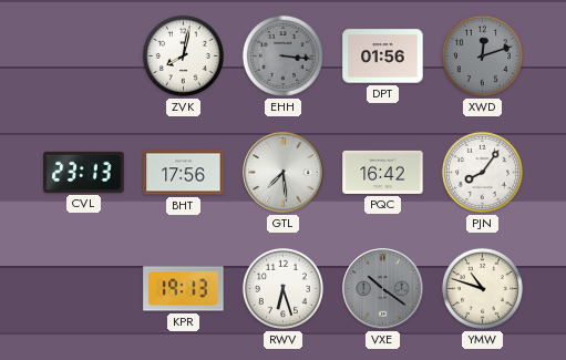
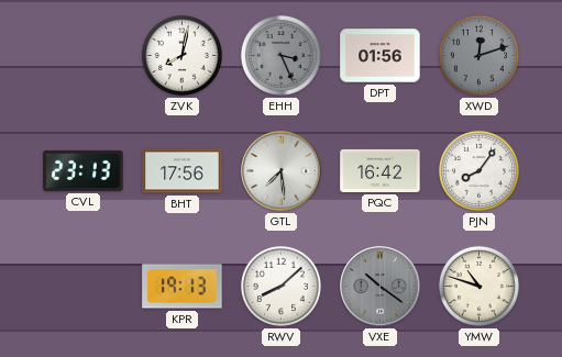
EHH: 3:16 -> 3:26
RWV: 6:27 -> 8:08
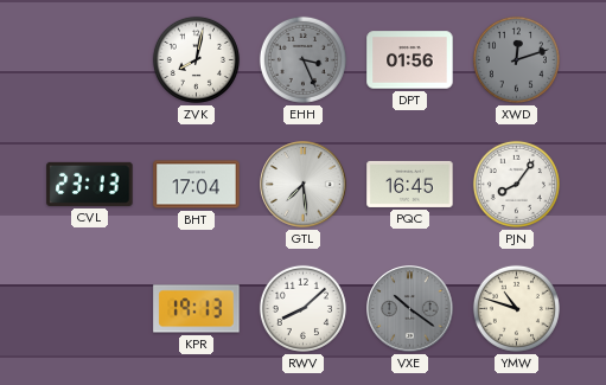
BHT: 17:56 -> 17:04
PQC: 16:42 -> 16:45
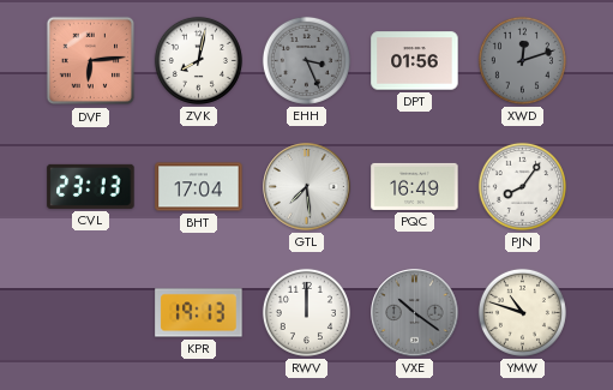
DVF: none -> 6:14
PQC: 16:45 -> 16:49
RWV: 8:08 -> 12:00
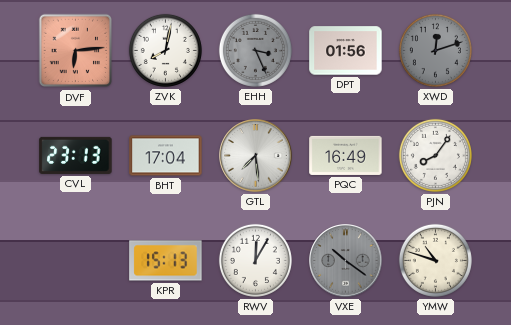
KPR: 19:13 -> 15:13
RWV: 12:00 -> 12:05
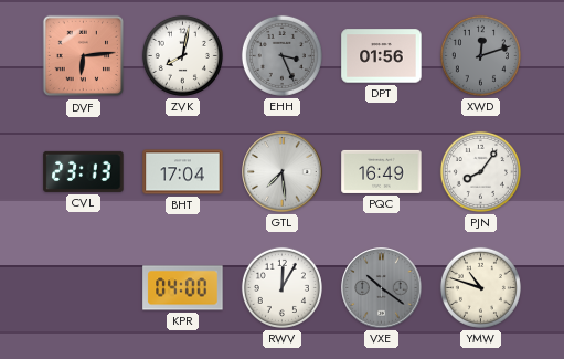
KPR: 15:13 -> 04:00
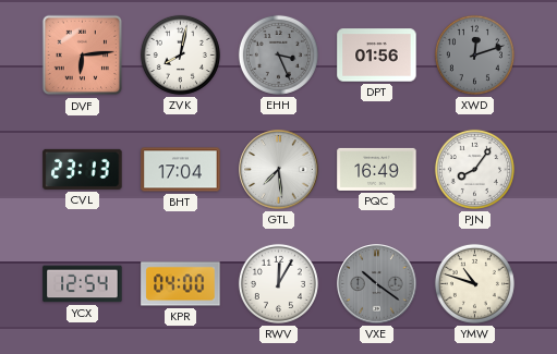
YCX: none -> 12:54
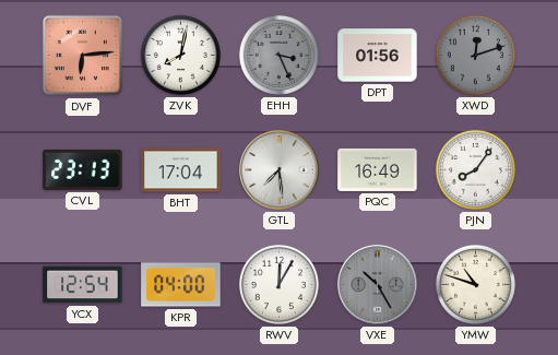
VXE: 10:21 -> 10:25
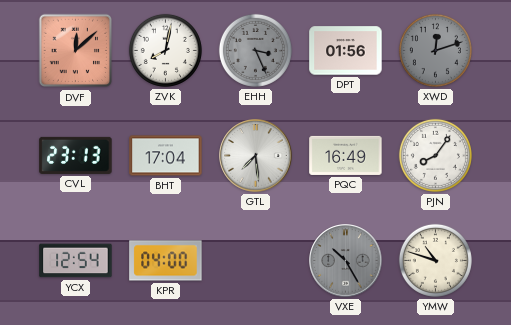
DVF: 6:14 -> 12:08
RWV: 12:05 -> none
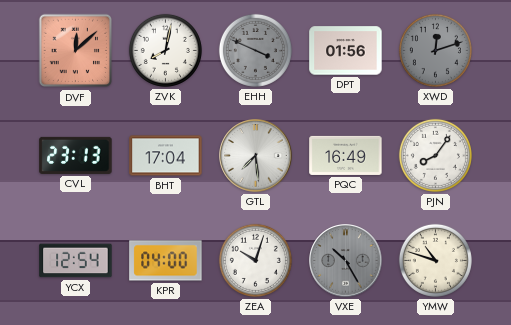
EHH: 3:26 -> 3:49
ZEA: none -> 10:03
